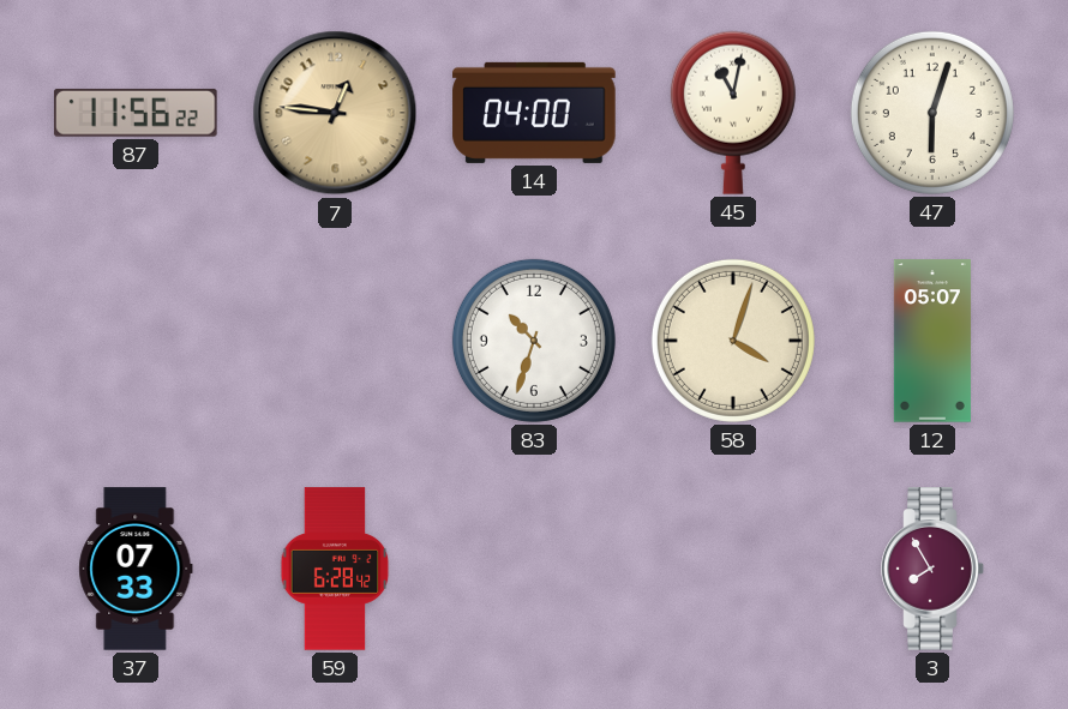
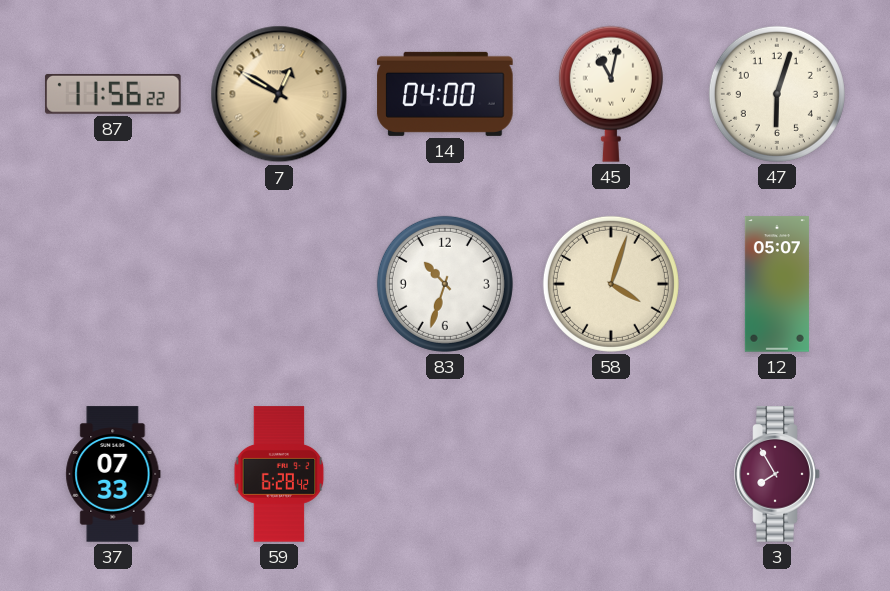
7: 12:46 -> 12:50
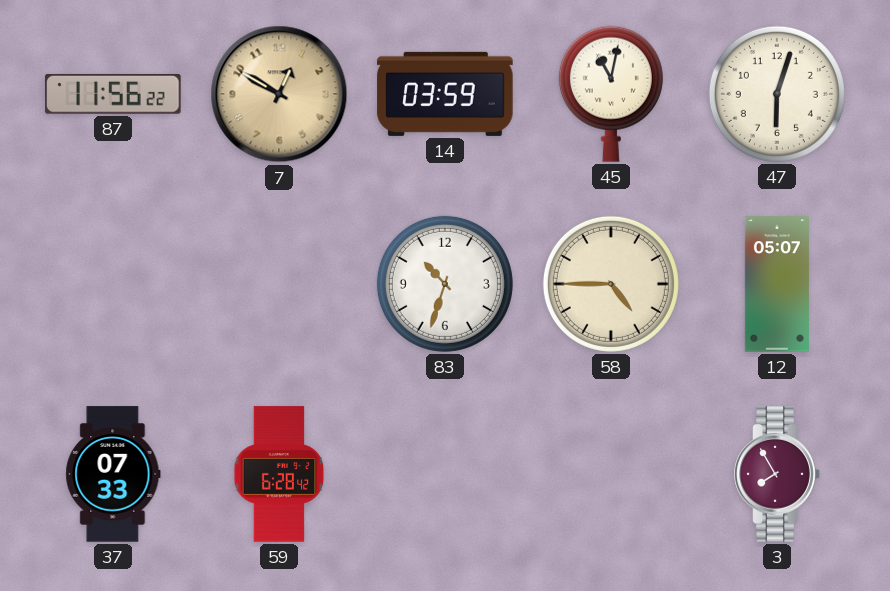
14: 04:00 -> 03:59
58: 4:03 -> 4:45
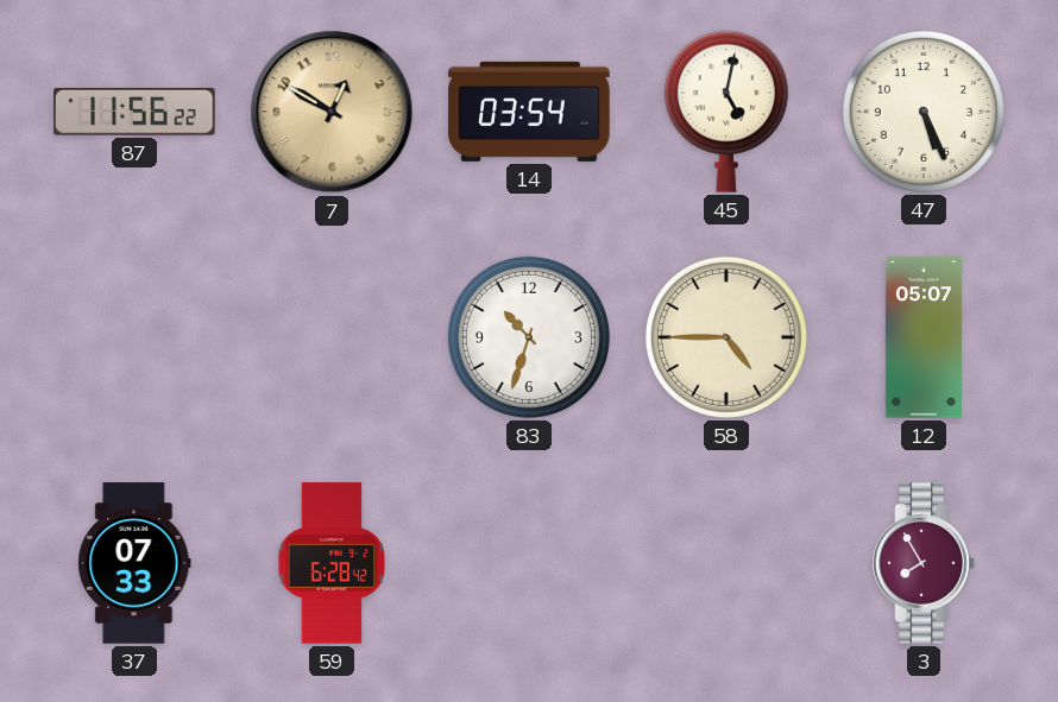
14: 03:59 -> 03:54
45: 11:02 -> 5:02
47: 6:03 -> 5:26
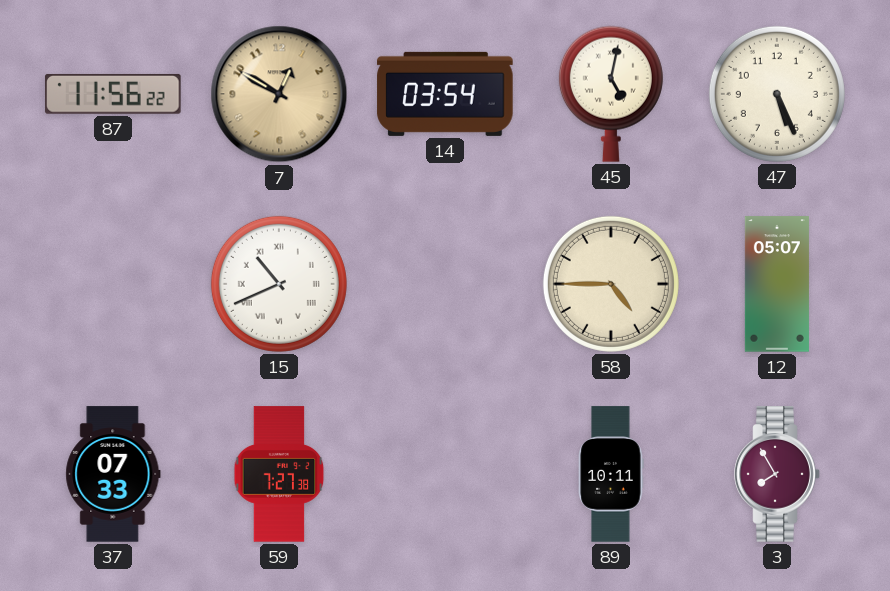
15: none -> 10:41
83: 10:33 -> none
59: 6:28 -> 7:27
89: none -> 10:11
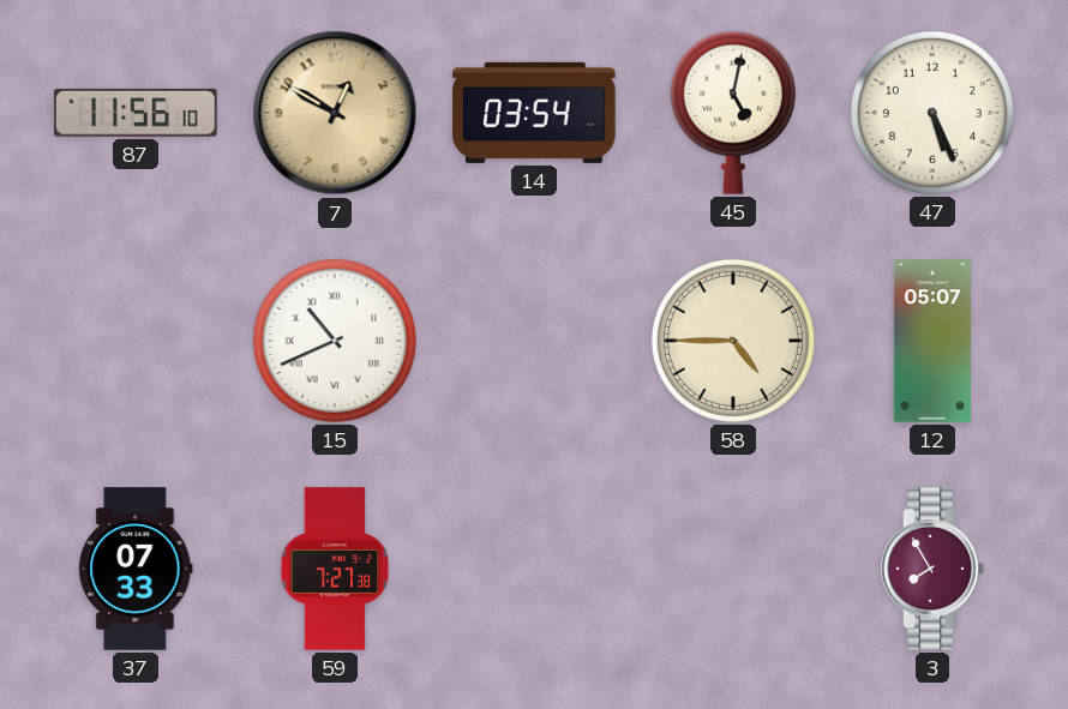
87: 11:56:22 -> 11:56:10
89: 10:11 -> none
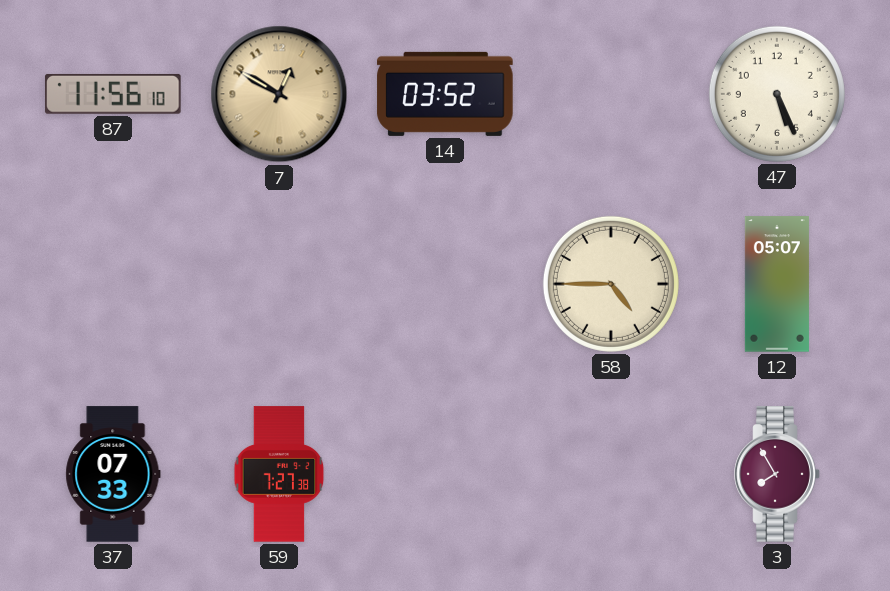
14: 03:54 -> 03:52
45: 5:02 -> none
15: 10:41 -> none
